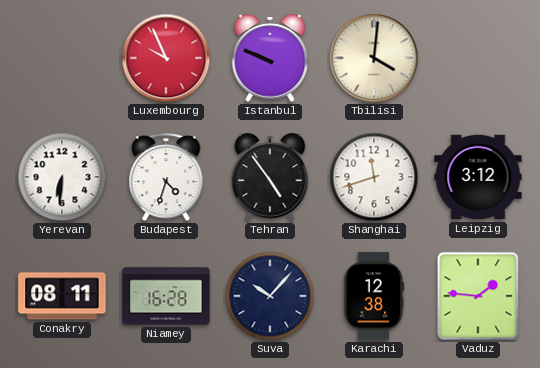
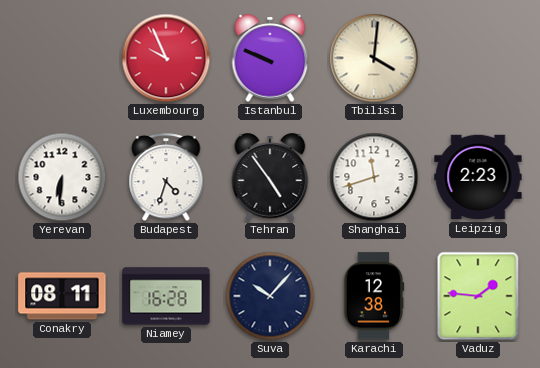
Leipzig: 3:12 -> 2:23
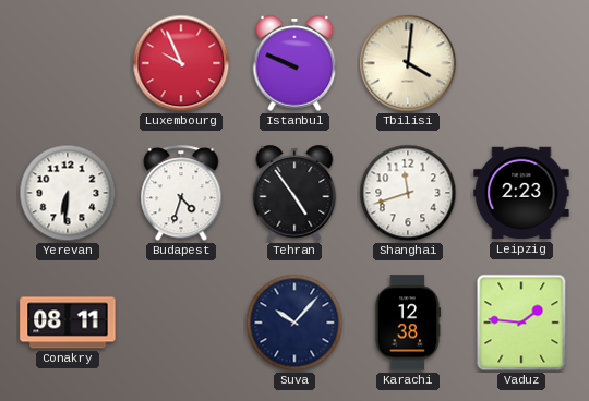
Niamey: 16:28 -> none
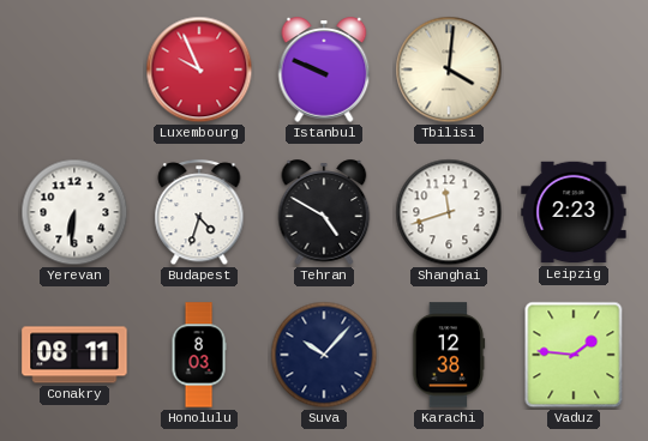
Tehran: 4:54 -> 4:50
Honolulu: none -> 8:03
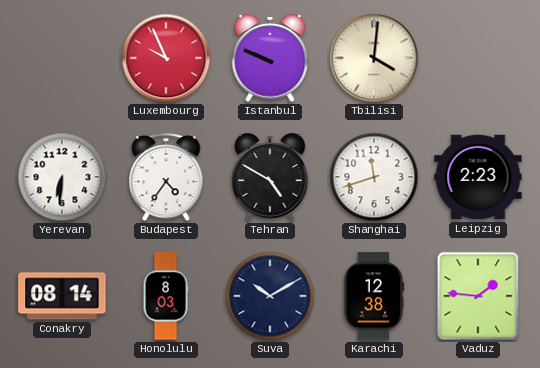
Budapest: 4:33 -> 4:36
Conakry: 08:11 -> 08:14
Suva: 10:07 -> 10:10
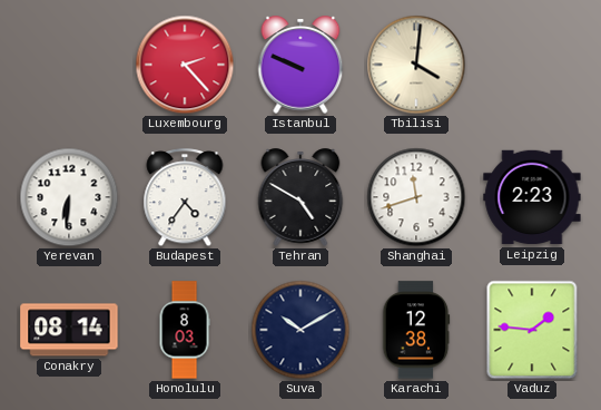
Luxembourg: 9:56 -> 2:23
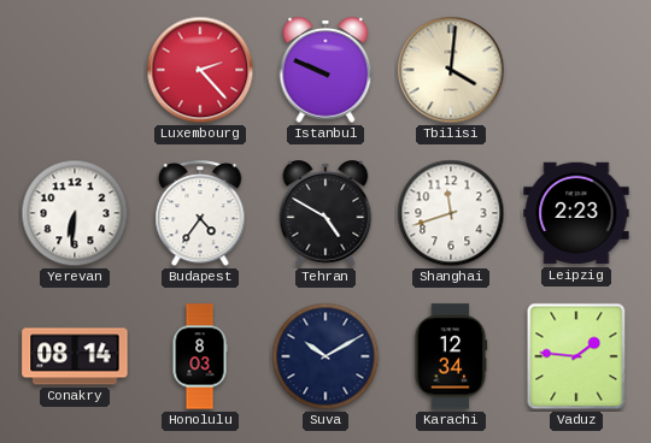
Karachi: 12:38 -> 12:34
